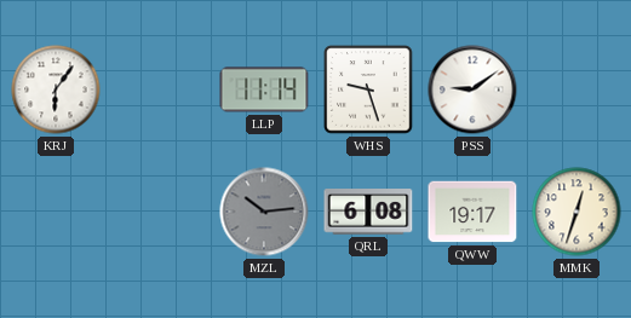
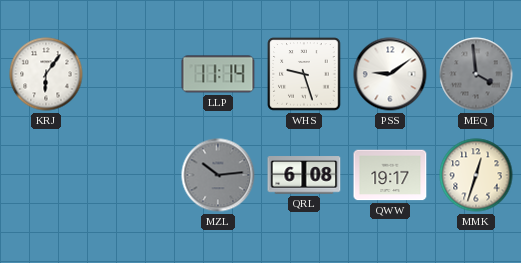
MEQ: none -> 3:59
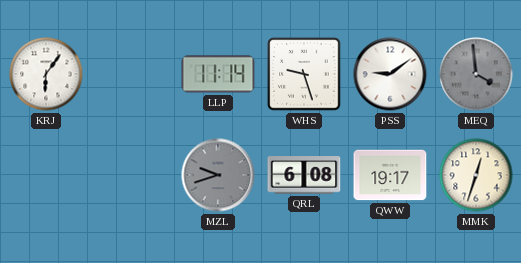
MZL: 10:14 -> 9:42
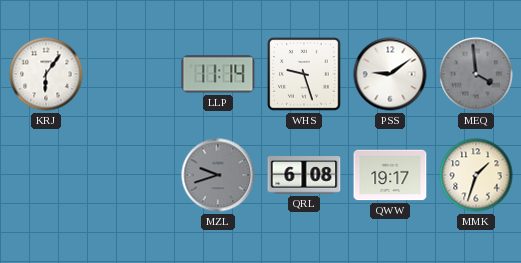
MMK: 12:33 -> 1:33
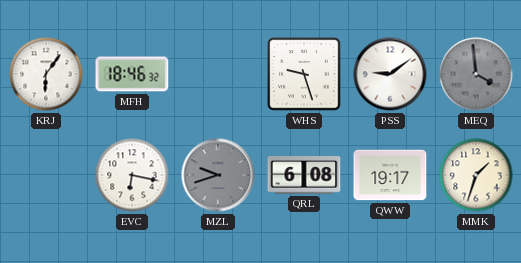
MFH: none -> 18:46
LLP: 11:14 -> none
EVC: none -> 6:17
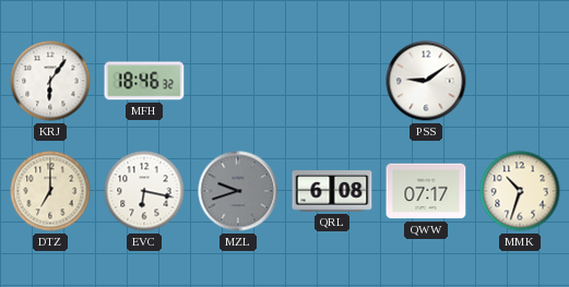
WHS: 9:27 -> none
MEQ: 3:59 -> none
DTZ: none -> 7:00
QWW: 19:17 -> 07:17
MMK: 1:33 -> 10:33
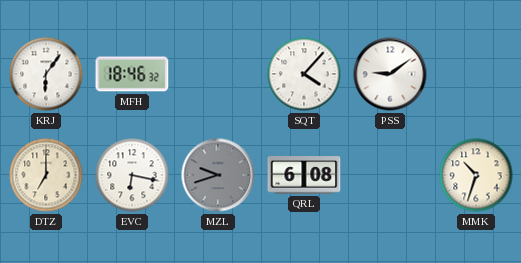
SQT: none -> 4:07
QWW: 07:17 -> none
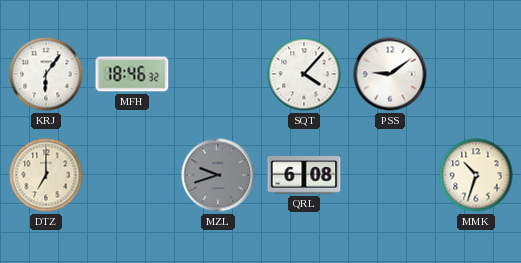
EVC: 6:17 -> none
